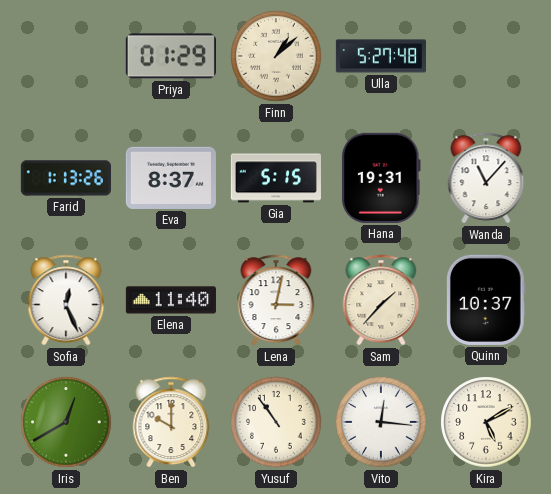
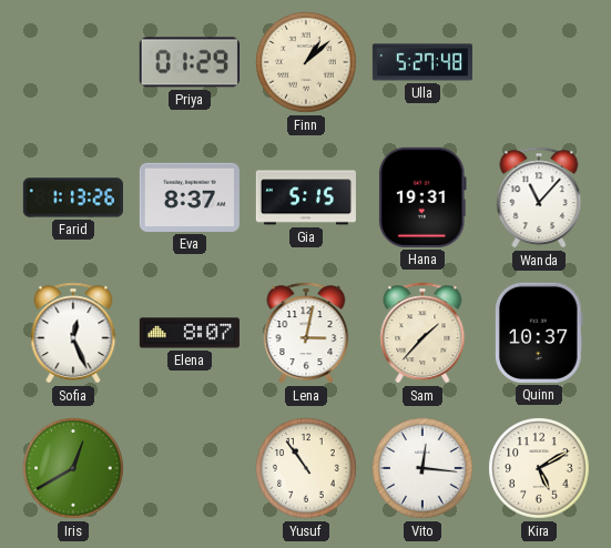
Elena: 11:40 -> 8:07
Ben: 10:00 -> none
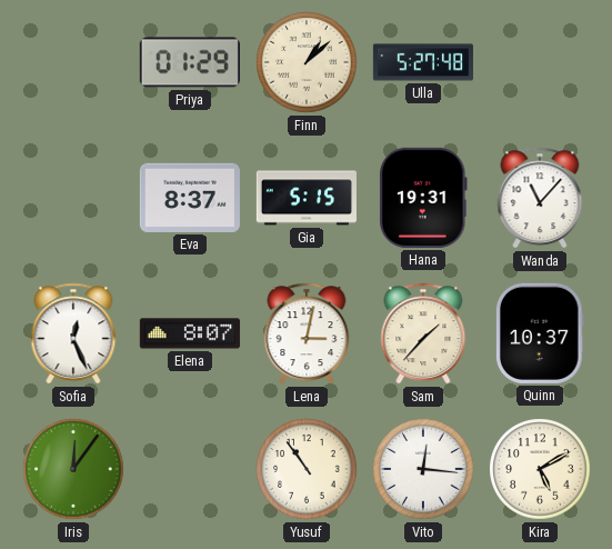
Farid: 1:13 -> none
Iris: 12:40 -> 12:06
